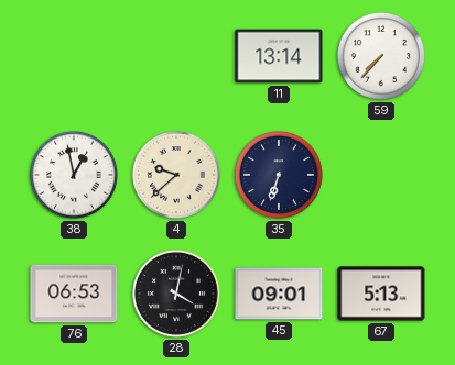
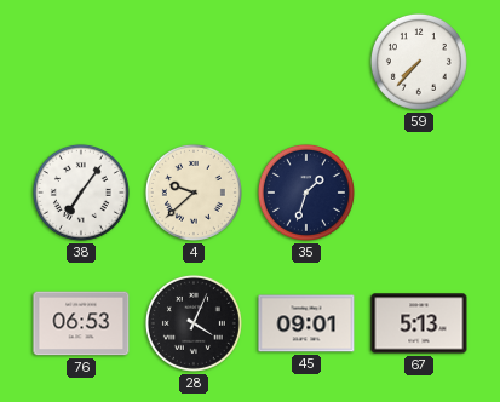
11: 13:14 -> none
38: 12:58 -> 7:06
35: 6:33 -> 1:33
28: 4:02 -> 4:04
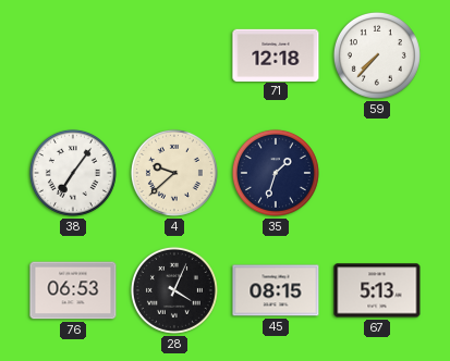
71: none -> 12:18
45: 09:01 -> 08:15
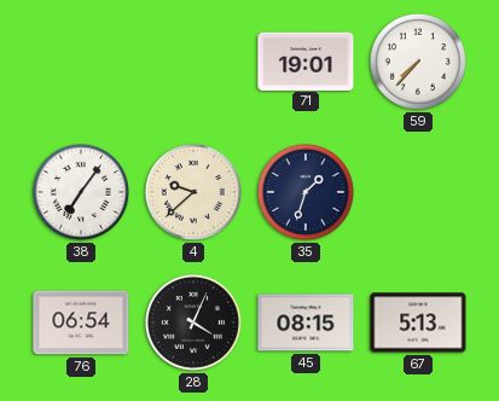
71: 12:18 -> 19:01
76: 06:53 -> 06:54
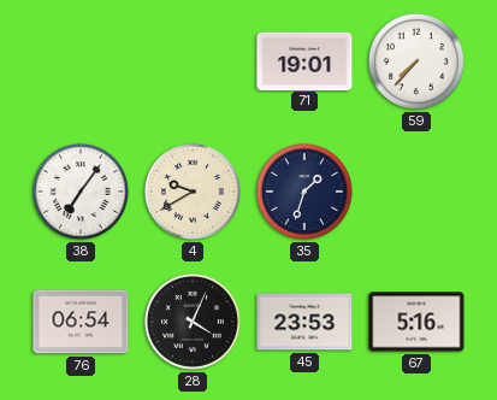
4: 9:38 -> 9:40
45: 08:15 -> 23:53
67: 5:13 -> 5:16
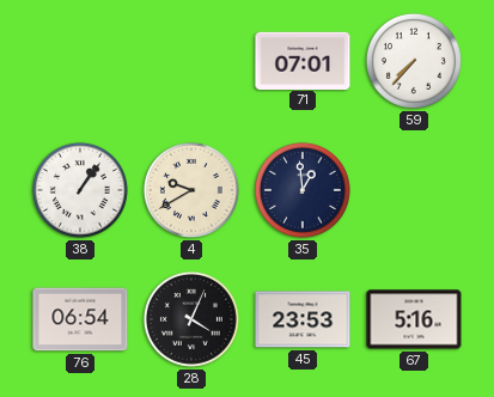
71: 19:01 -> 07:01
38: 7:06 -> 1:06
35: 1:33 -> 12:59
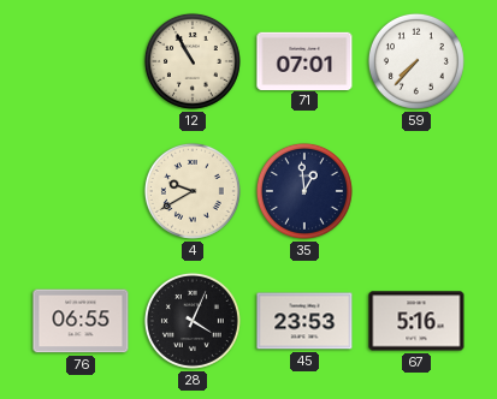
12: none -> 10:55
38: 1:06 -> none
76: 06:54 -> 06:55
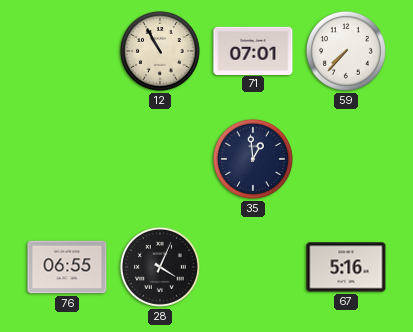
4: 9:40 -> none
45: 23:53 -> none
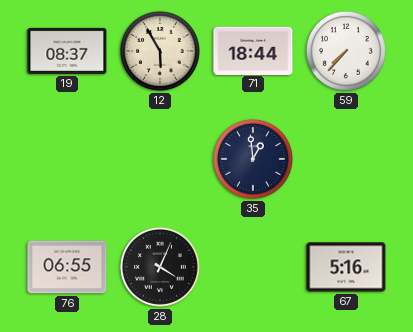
19: none -> 08:37
12: 10:55 -> 5:55
71: 07:01 -> 18:44
